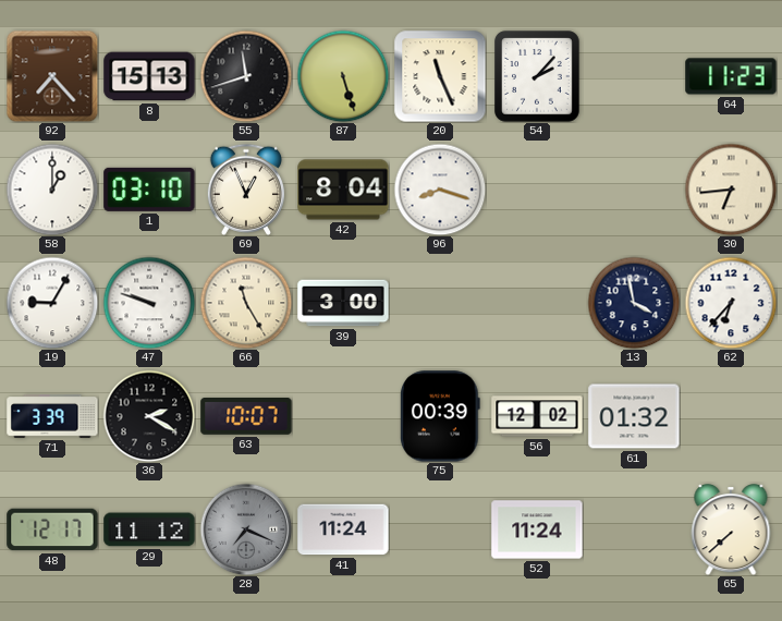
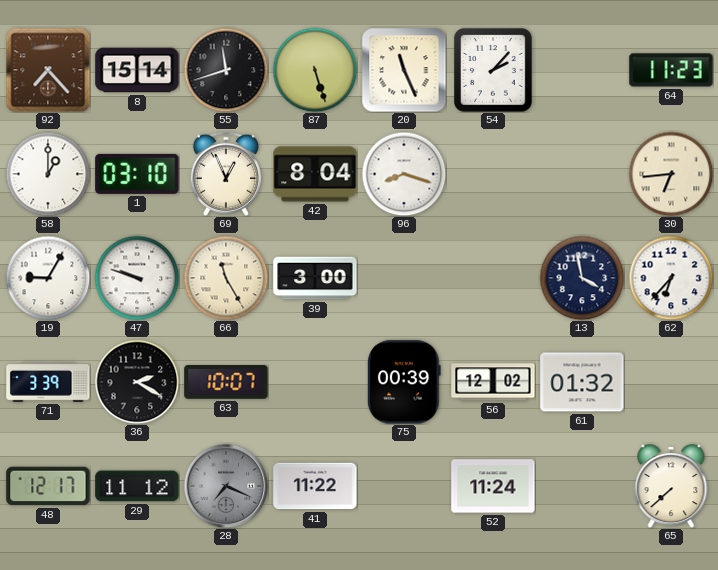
8: 15:13 -> 15:14
41: 11:24 -> 11:22
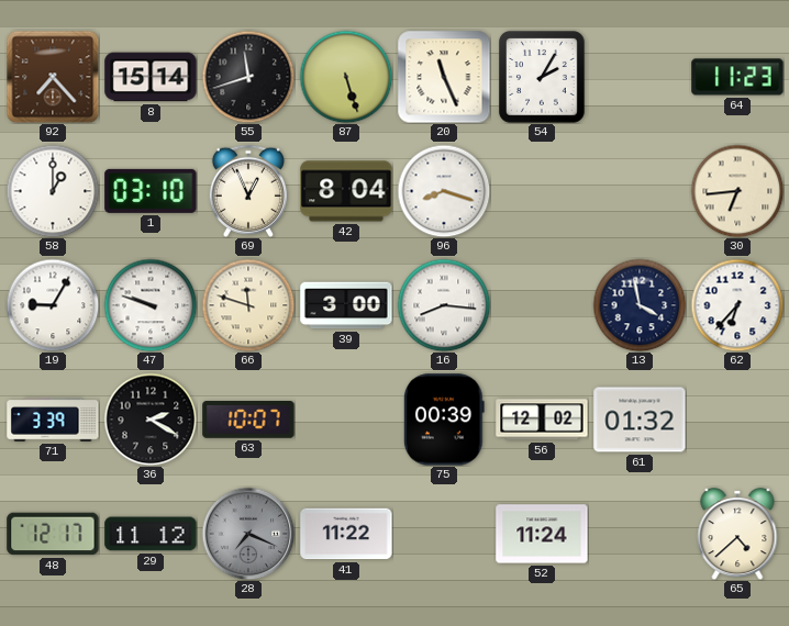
54: 2:07 -> 2:05
66: 11:25 -> 11:48
16: none -> 8:16
65: 7:38 -> 4:38
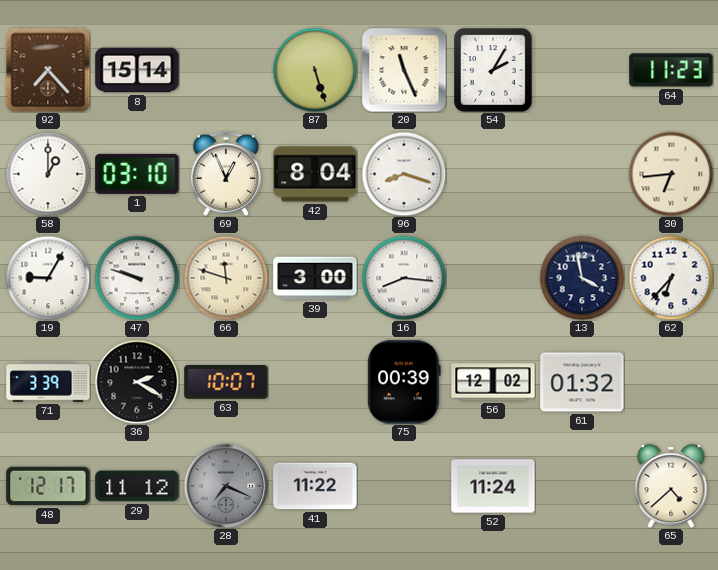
55: 11:42 -> none
